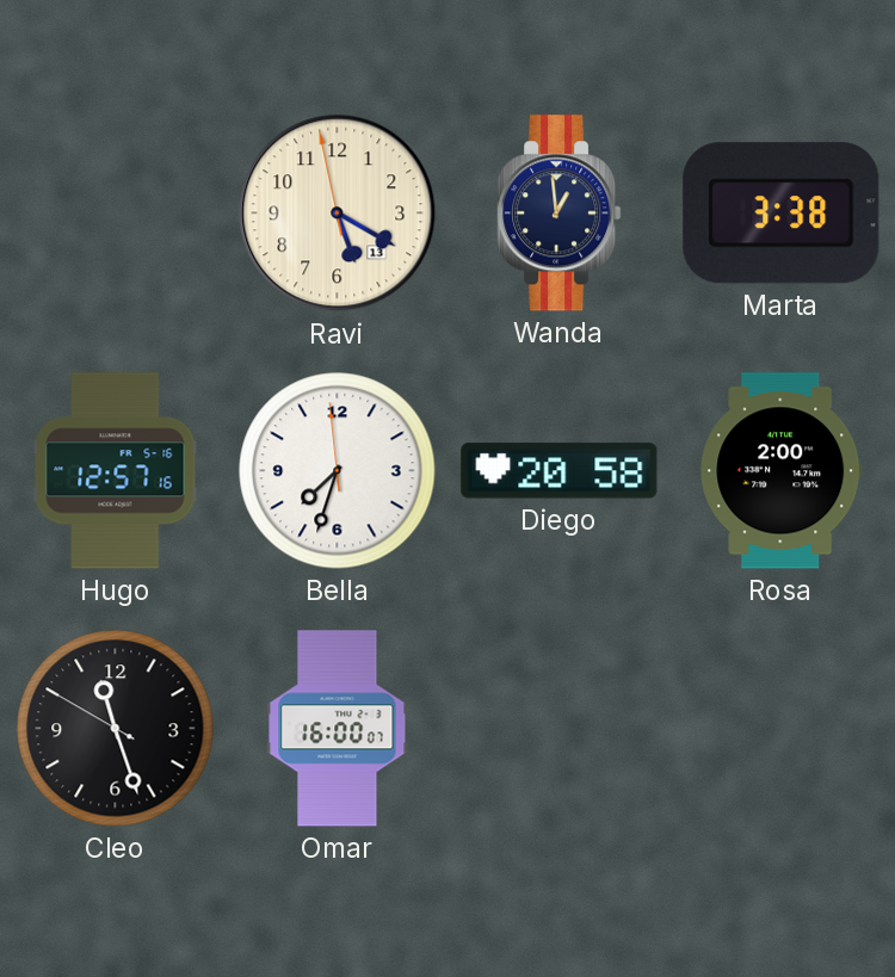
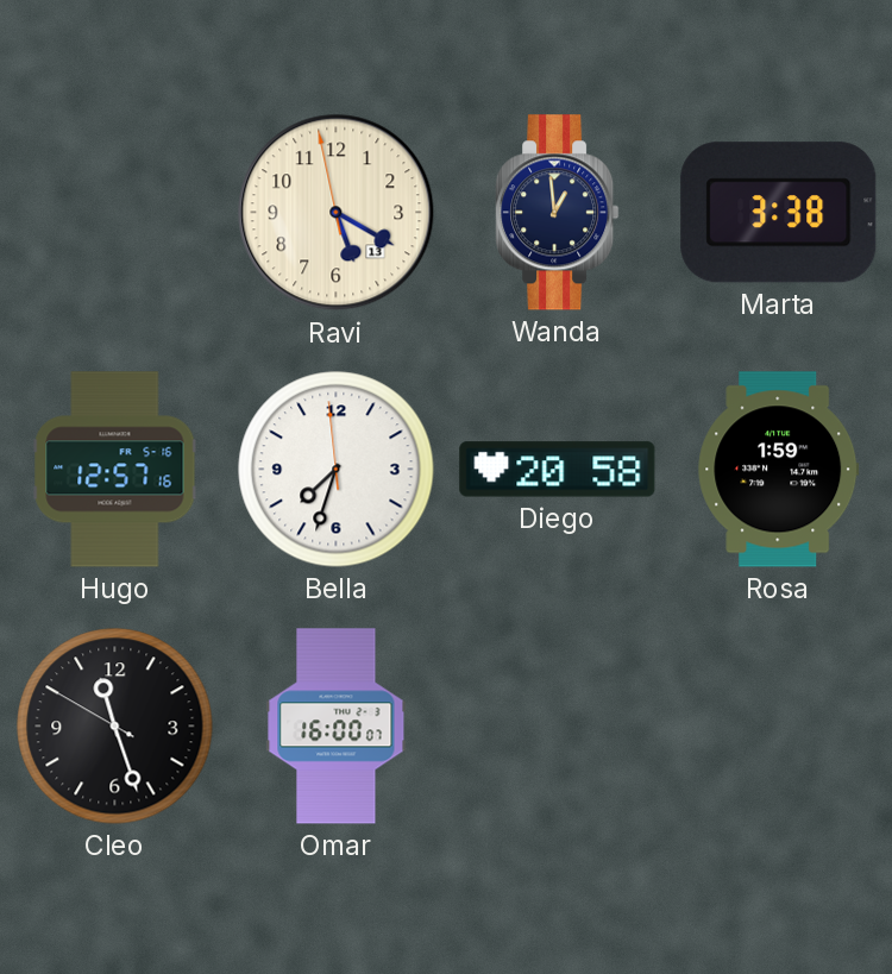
Rosa: 2:00 -> 1:59
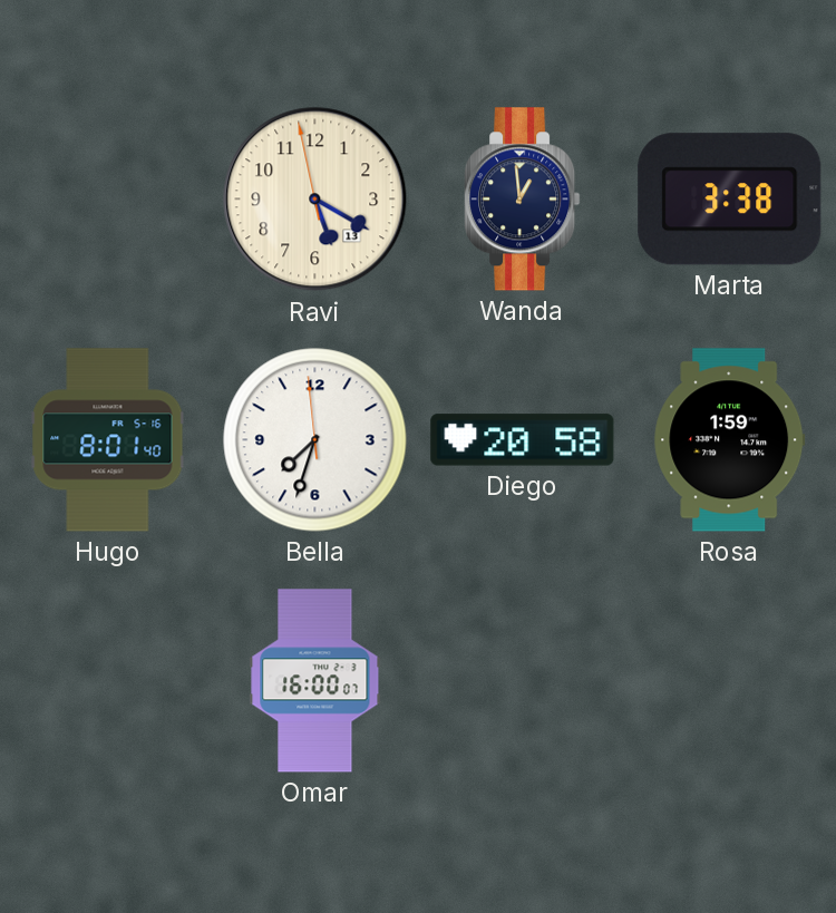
Hugo: 12:57 -> 8:01
Cleo: 11:26 -> none
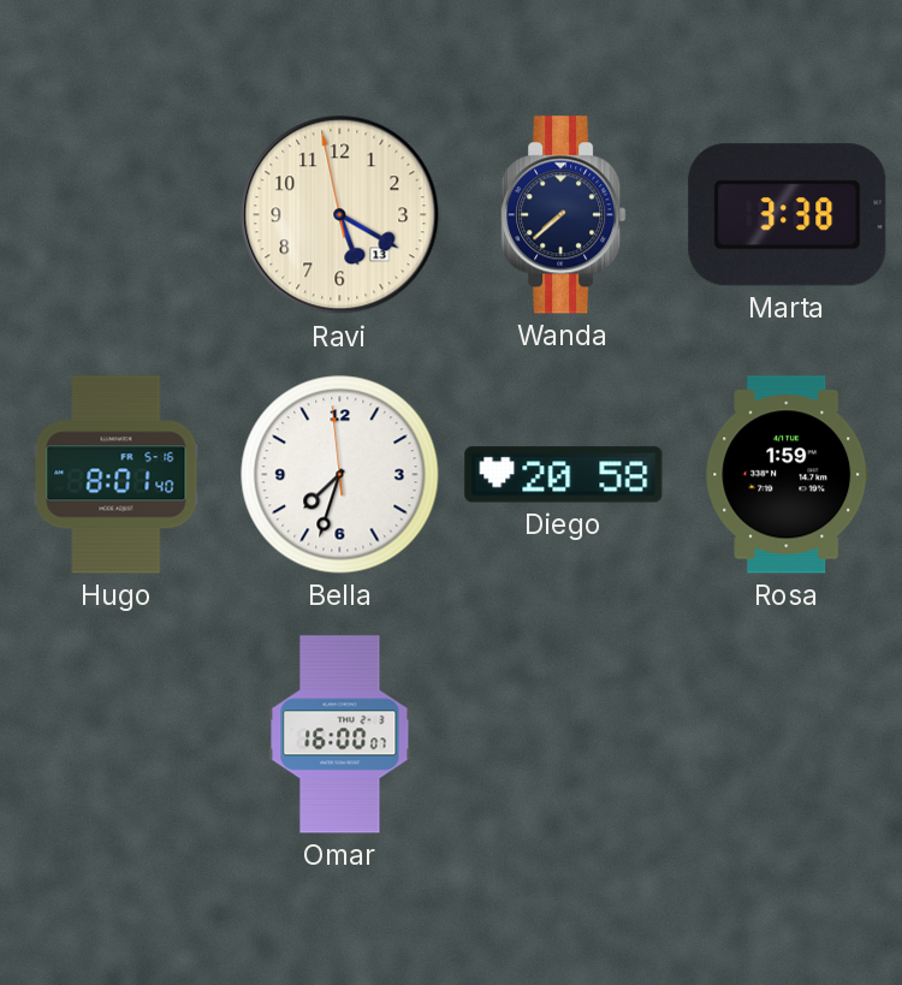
Wanda: 12:59 -> 7:38
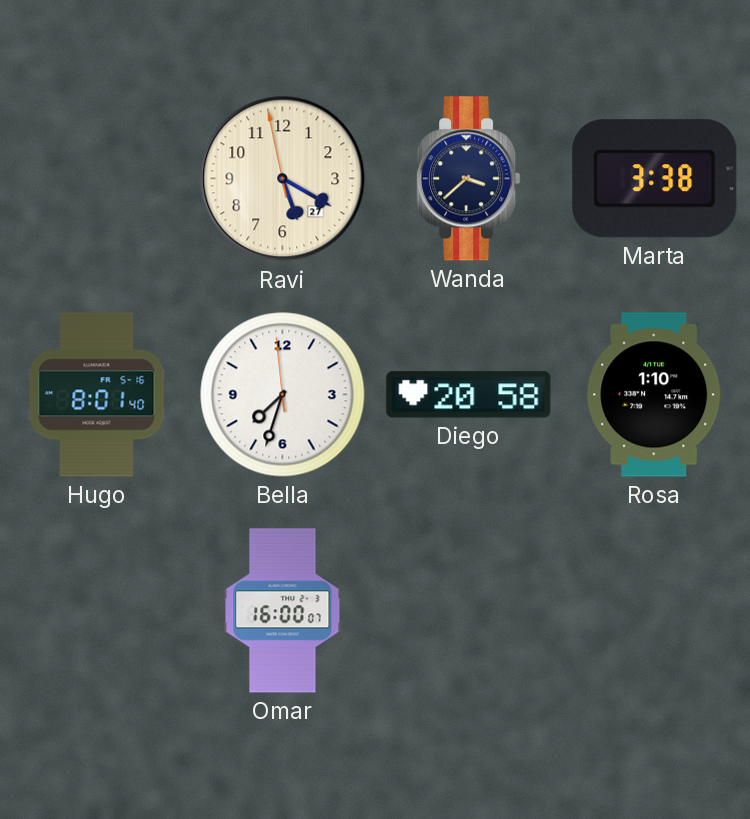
Ravi date: 13 -> 27
Wanda: 7:38 -> 3:38
Rosa: 1:59 -> 1:10
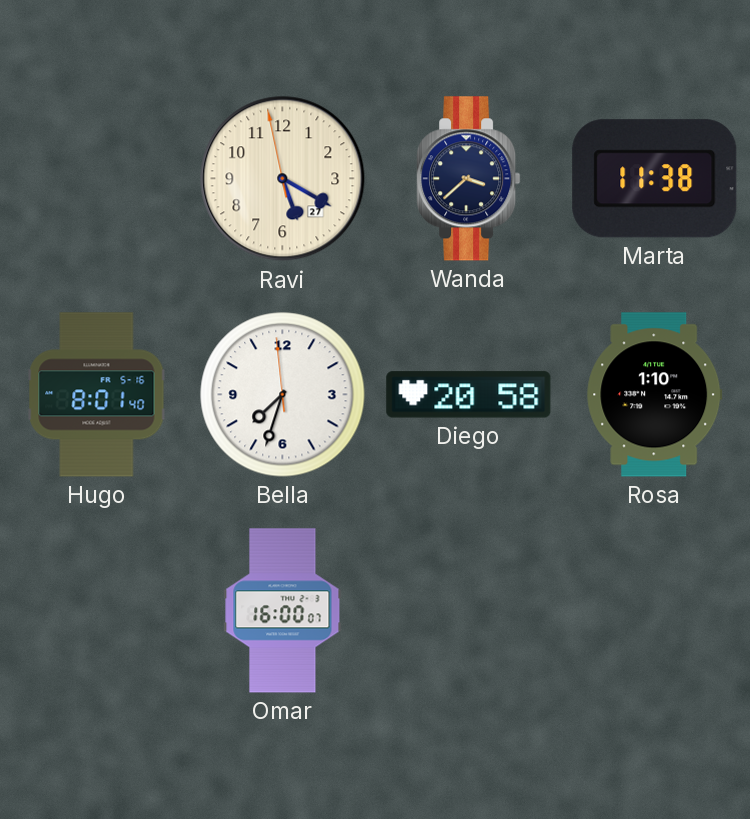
Marta: 3:38 -> 11:38
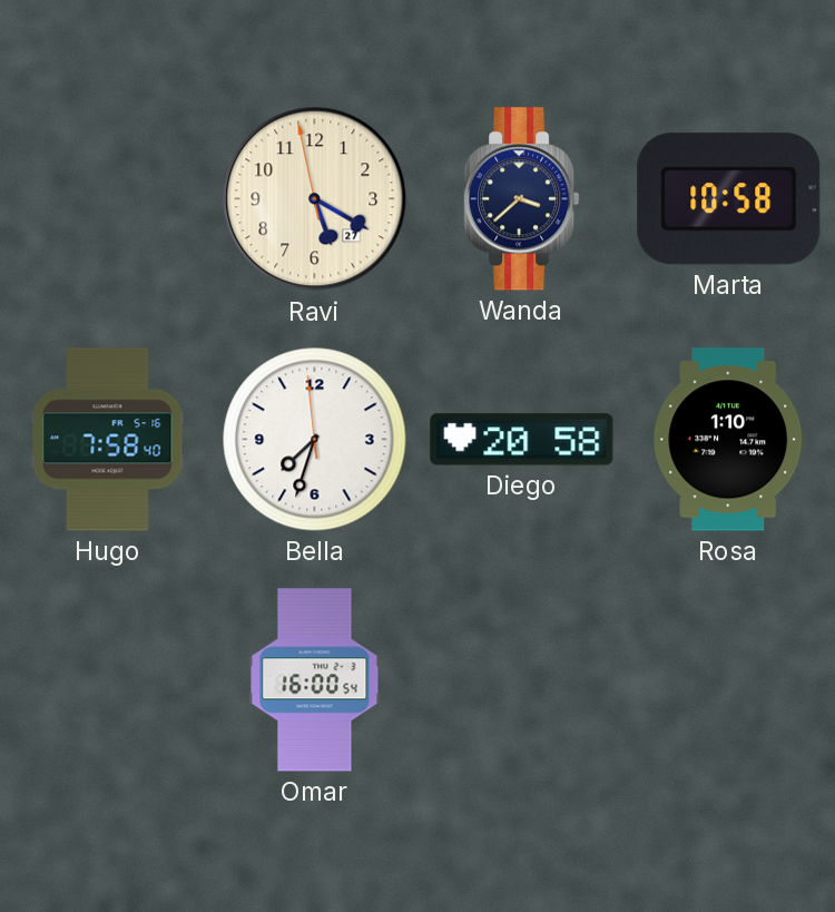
Marta: 11:38 -> 10:58
Hugo: 8:01 -> 7:58
Omar: 16:00:07 -> 16:00:54
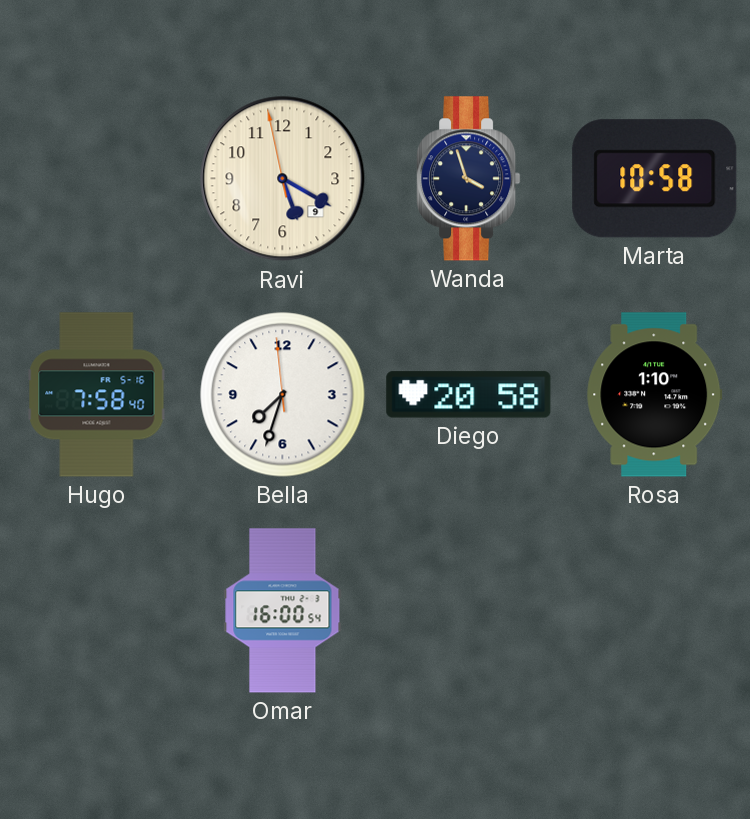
Ravi date: 27 -> 9
Wanda: 3:38 -> 3:57
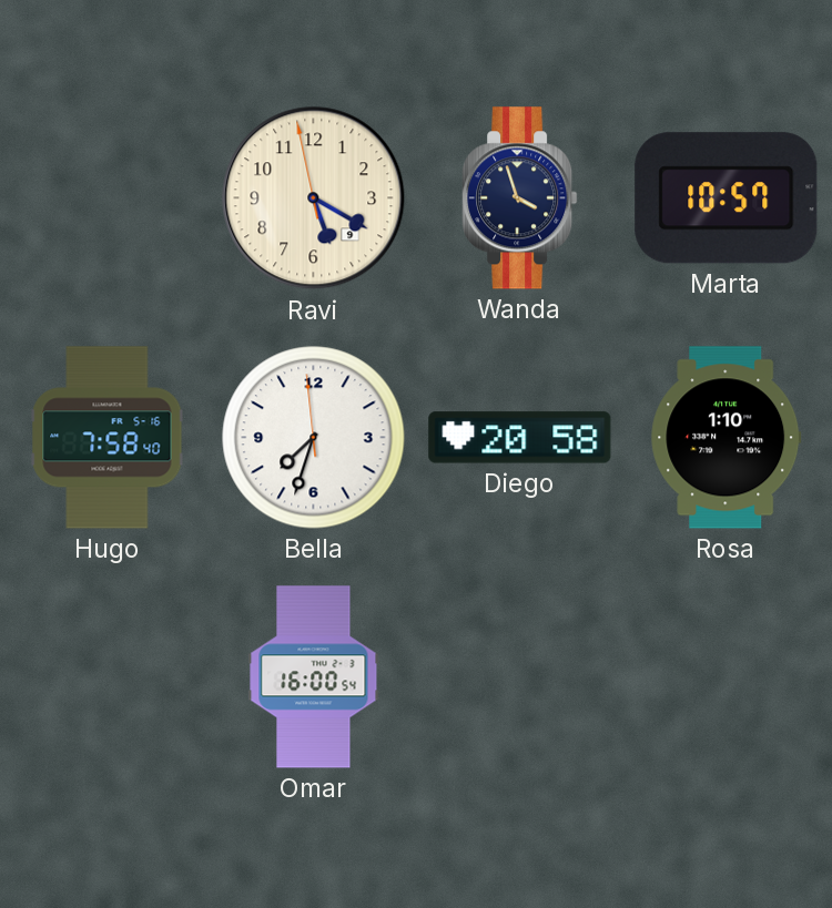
Marta: 10:58 -> 10:57
